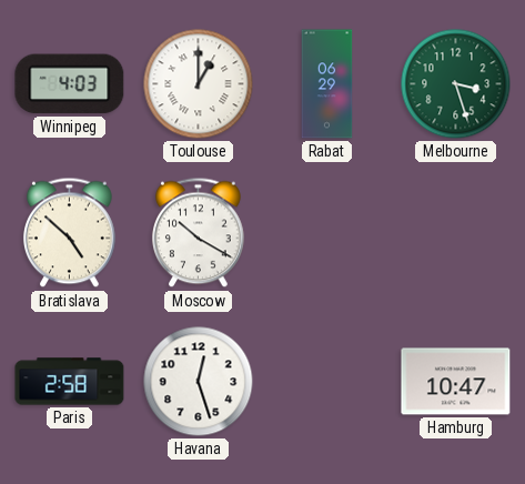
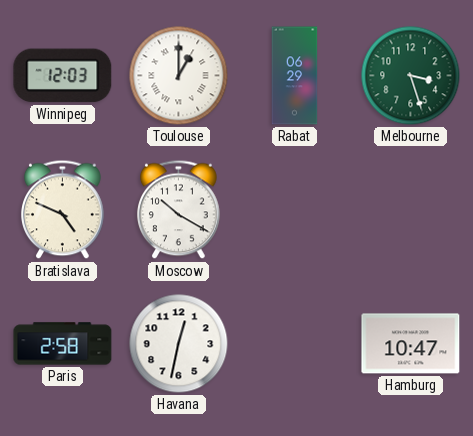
Winnipeg: 4:03 -> 12:03
Bratislava: 4:52 -> 4:49
Havana: 12:27 -> 12:32
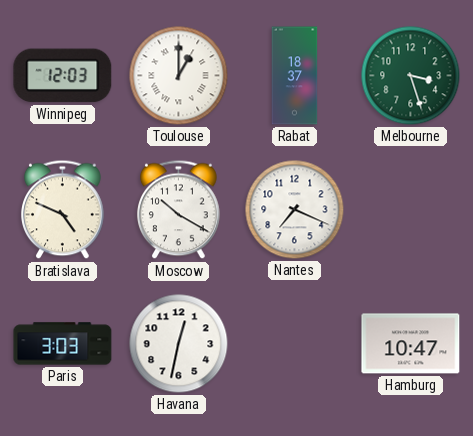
Rabat: 06:29 -> 18:37
Nantes: none -> 7:19
Paris: 2:58 -> 3:03
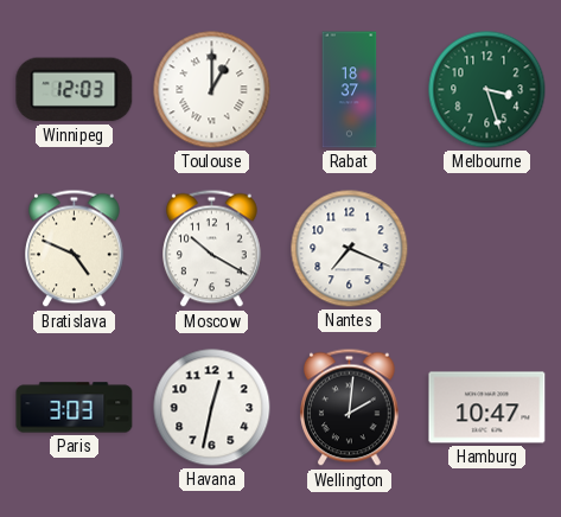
Wellington: none -> 2:01
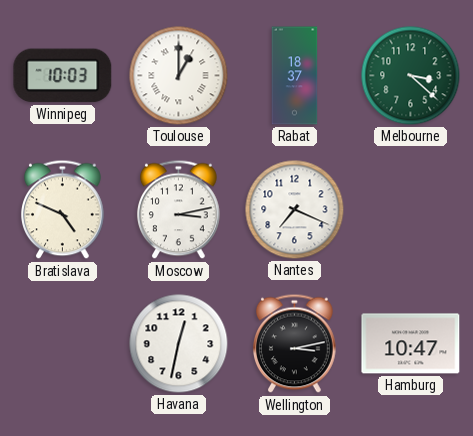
Winnipeg: 12:03 -> 10:03
Melbourne: 3:27 -> 3:22
Moscow: 10:20 -> 3:13
Paris: 3:03 -> none
Wellington: 2:01 -> 3:13
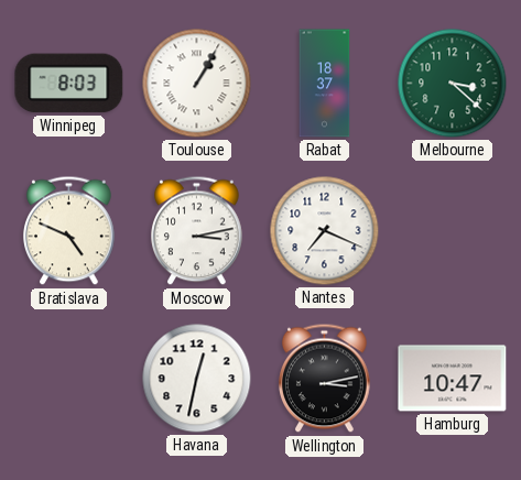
Winnipeg: 10:03 -> 8:03
Toulouse: 1:00 -> 1:05
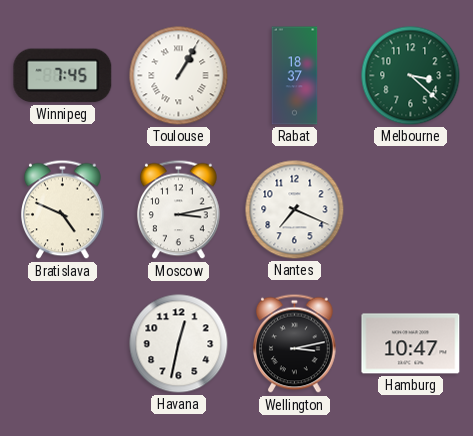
Winnipeg: 8:03 -> 7:45
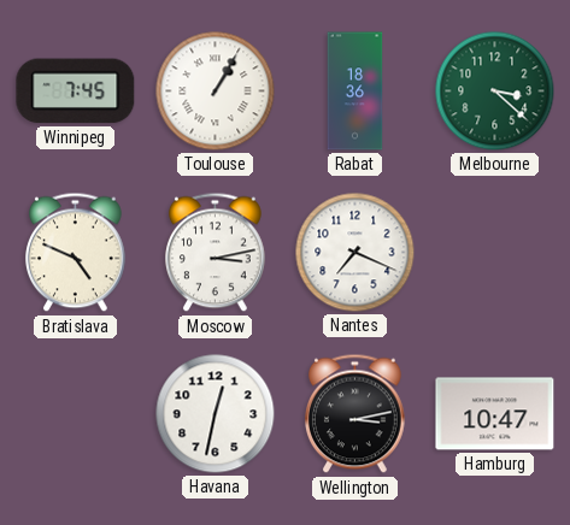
Rabat: 18:37 -> 18:36
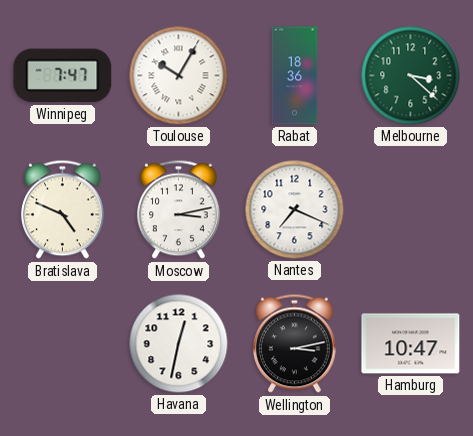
Winnipeg: 7:45 -> 7:47
Toulouse: 1:05 -> 10:05
